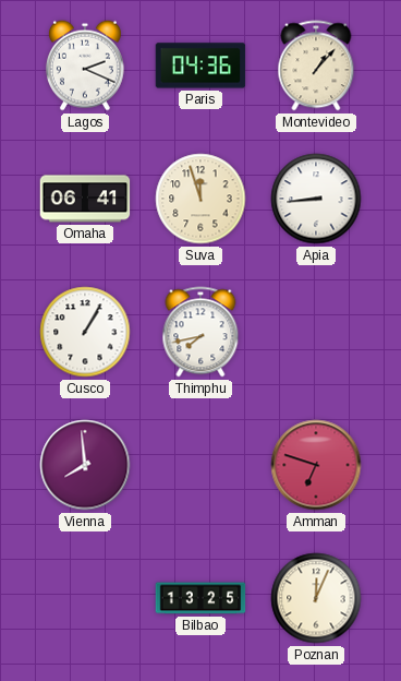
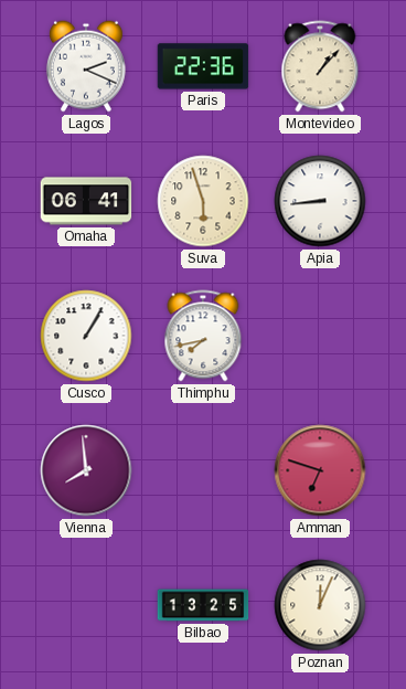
Paris: 04:36 -> 22:36
Suva: 11:57 -> 5:57
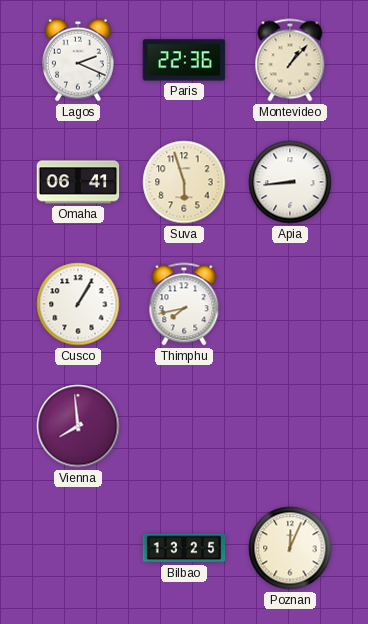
Amman: 6:48 -> none
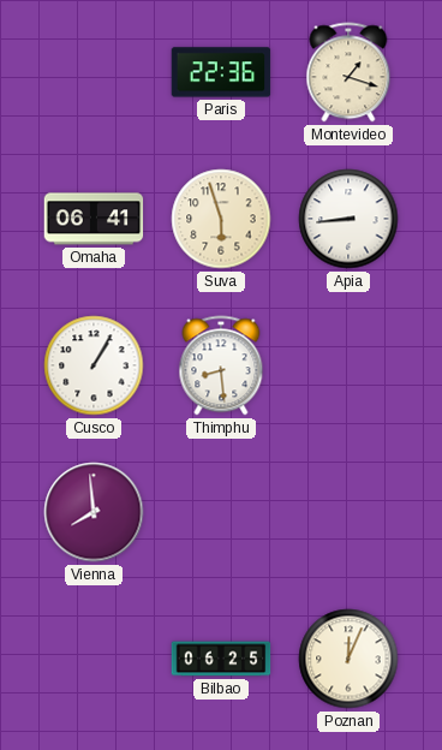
Lagos: 2:19 -> none
Montevideo: 1:07 -> 1:18
Thimphu: 7:43 -> 8:29
Bilbao: 13:25 -> 06:25
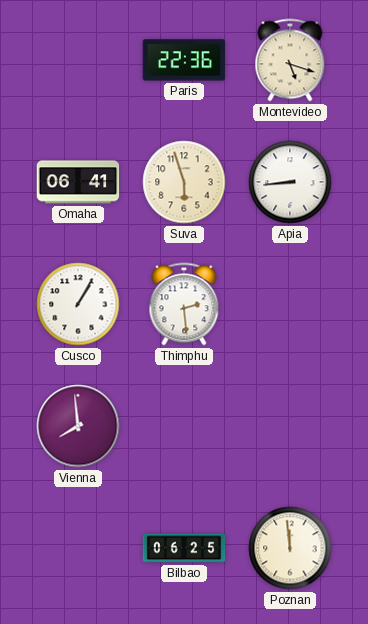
Montevideo: 1:18 -> 5:18
Thimphu: 8:29 -> 2:29
Poznan: 12:04 -> 11:59
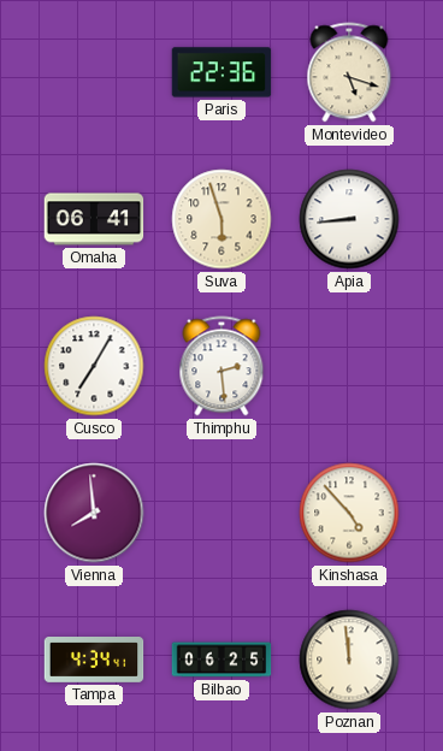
Cusco: 1:05 -> 7:05
Kinshasa: none -> 4:53
Tampa: none -> 4:34
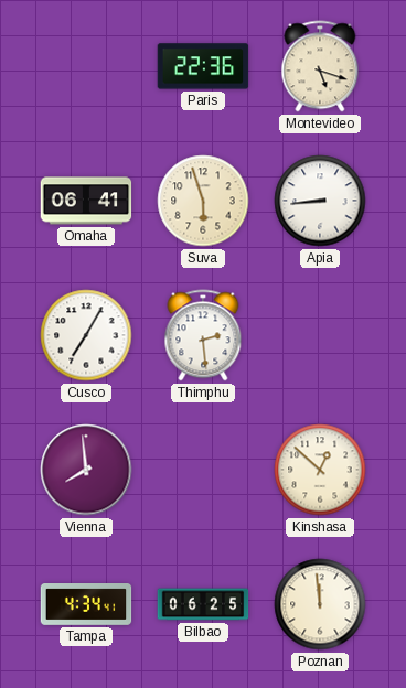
Kinshasa: 4:53 -> 12:52
